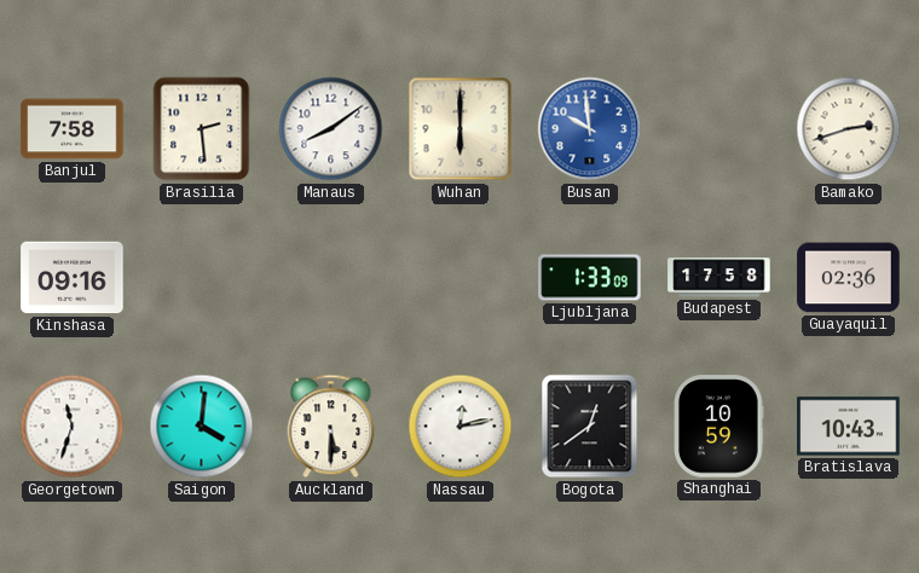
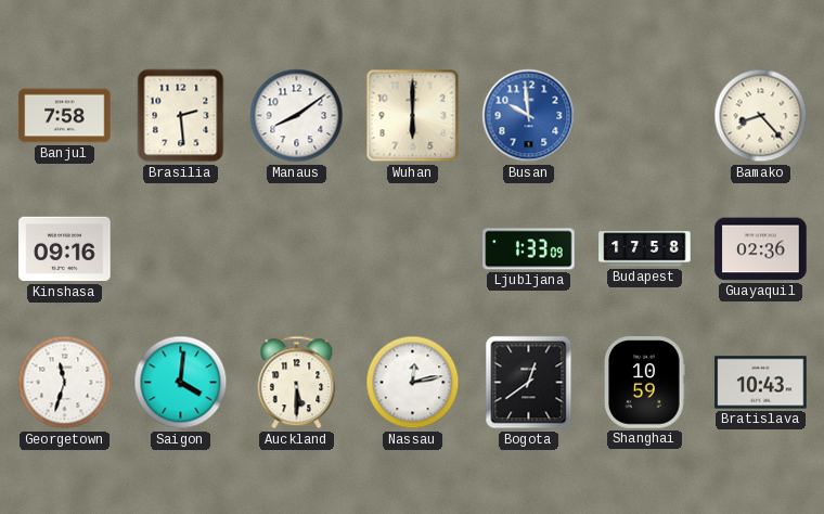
Bamako: 2:42 -> 8:23
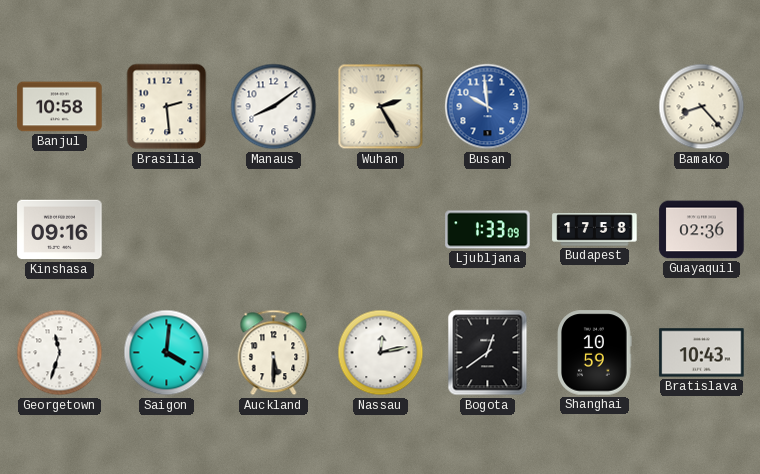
Banjul: 7:58 -> 10:58
Wuhan: 6:00 -> 2:25
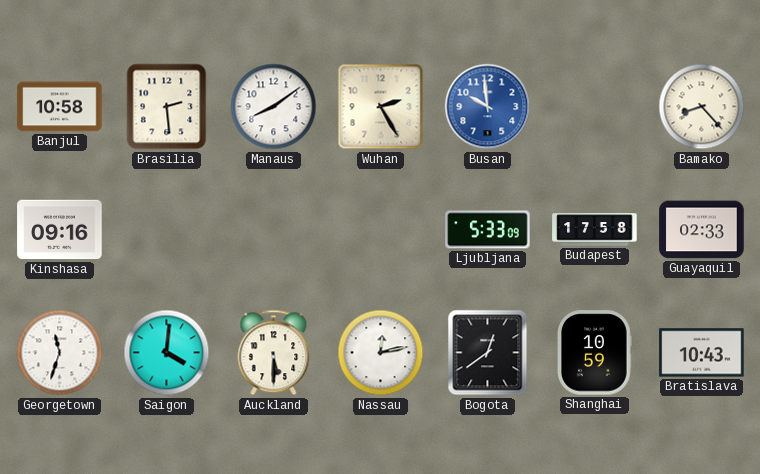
Ljubljana: 1:33 -> 5:33
Guayaquil: 02:36 -> 02:33
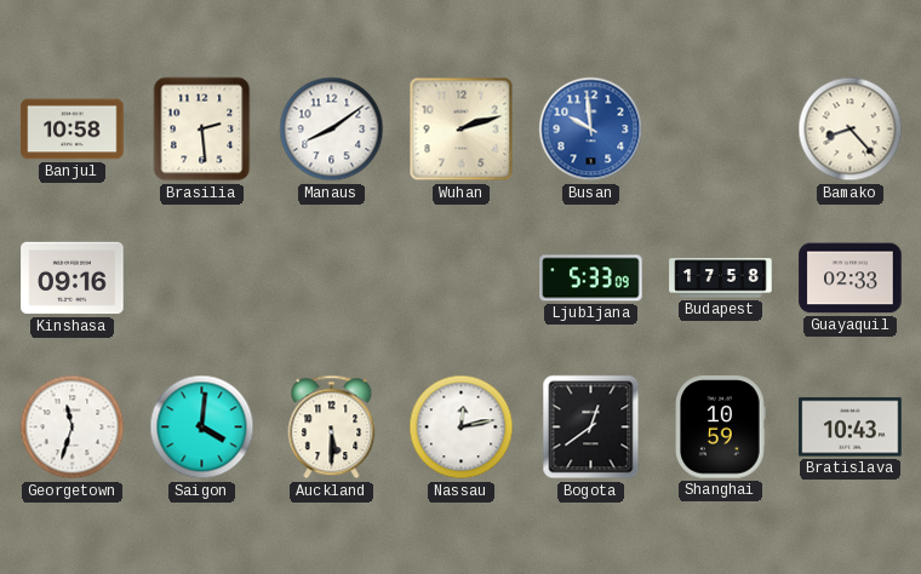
Wuhan: 2:25 -> 2:12
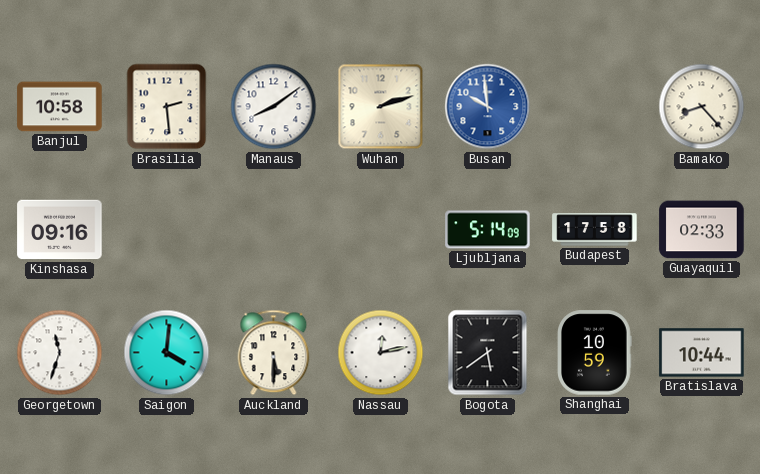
Ljubljana: 5:33 -> 5:14
Bogota: 12:39 -> 5:39
Bratislava: 10:43 -> 10:44
